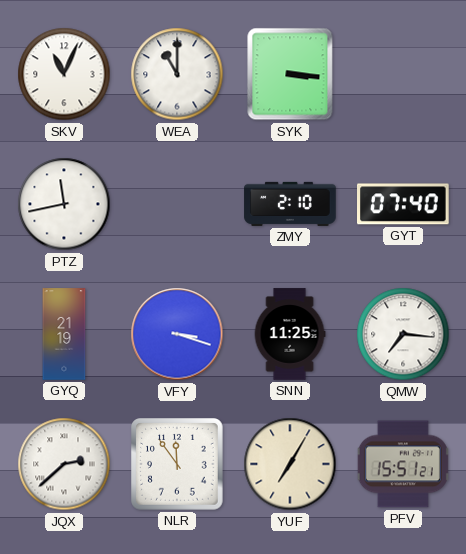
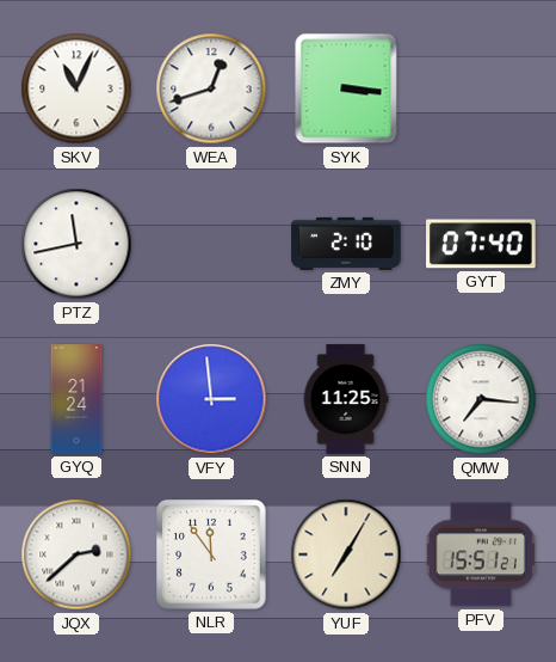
WEA: 11:00 -> 12:42
GYQ: 21:19 -> 21:24
VFY: 3:18 -> 2:59
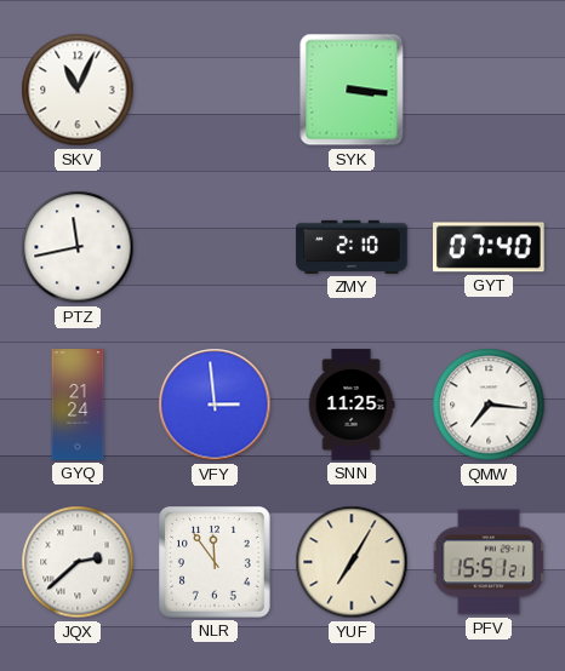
WEA: 12:42 -> none
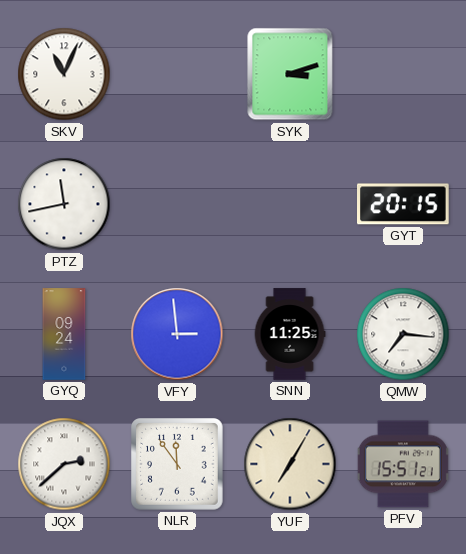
SYK: 3:16 -> 3:12
ZMY: 2:10 -> none
GYT: 07:40 -> 20:15
GYQ: 21:24 -> 09:24
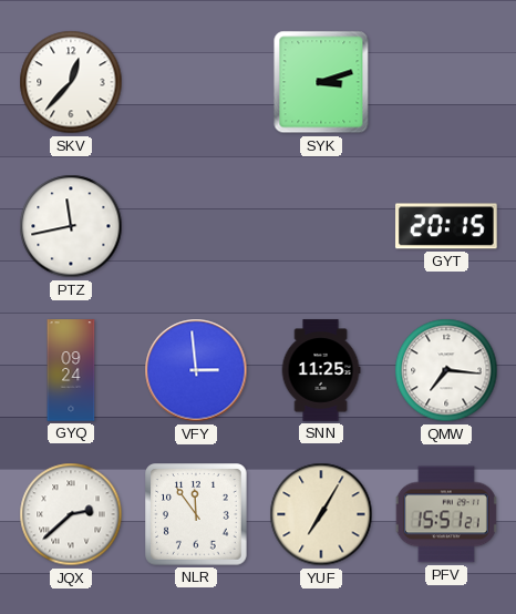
SKV: 11:04 -> 12:37
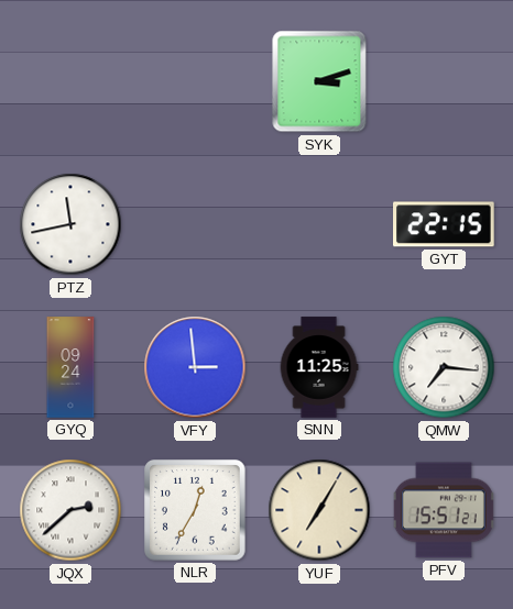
SKV: 12:37 -> none
GYT: 20:15 -> 22:15
NLR: 11:54 -> 12:35
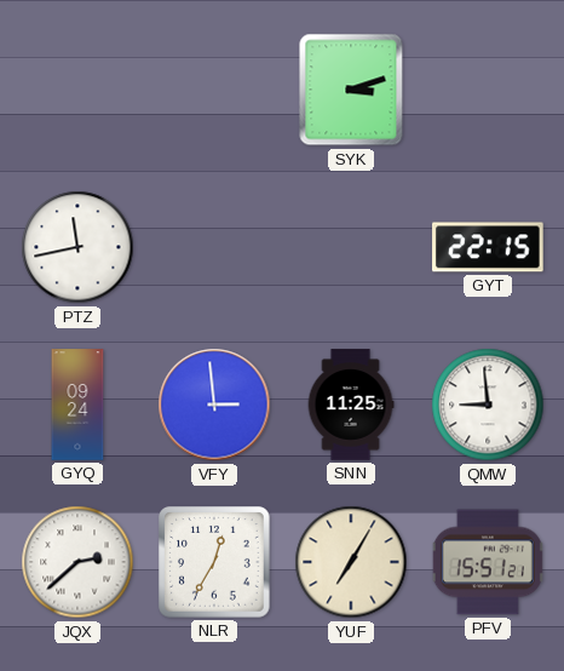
QMW: 7:16 -> 8:59
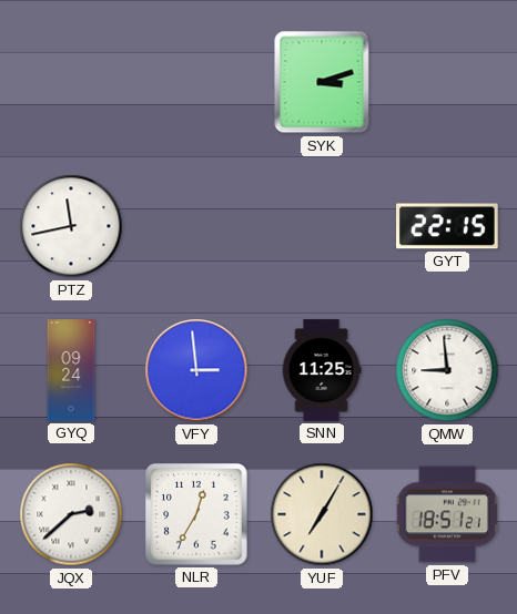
PFV: 15:51 -> 18:51
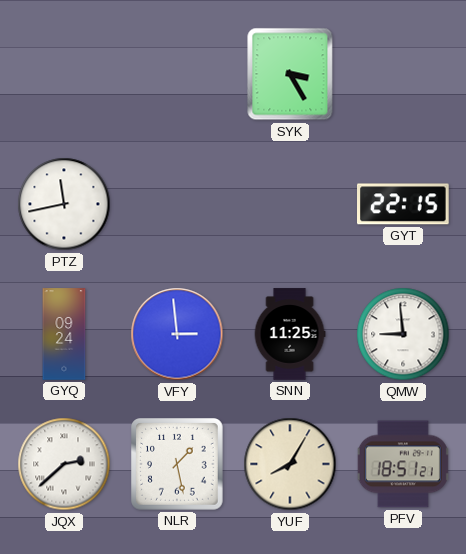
SYK: 3:12 -> 3:25
NLR: 12:35 -> 1:28
YUF: 7:05 -> 8:05
